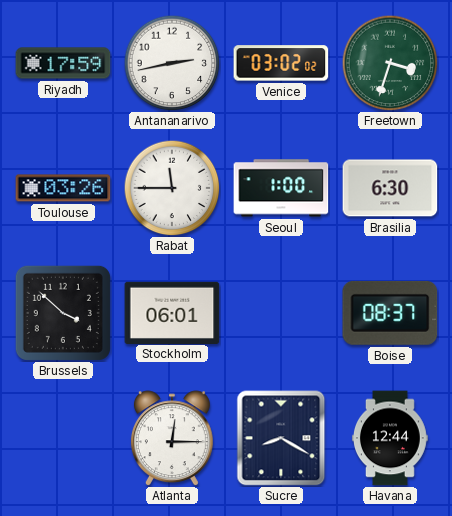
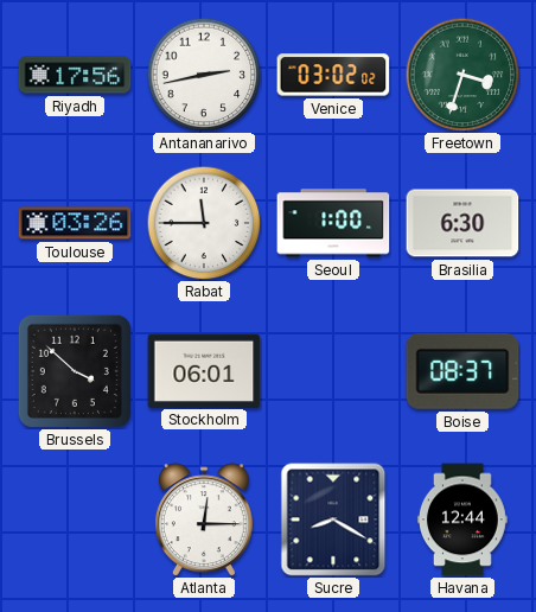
Riyadh: 17:59 -> 17:56
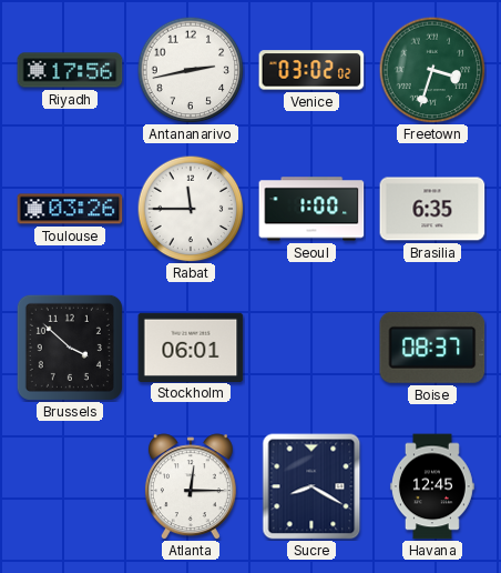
Brasilia: 6:30 -> 6:35
Havana: 12:44 -> 12:45
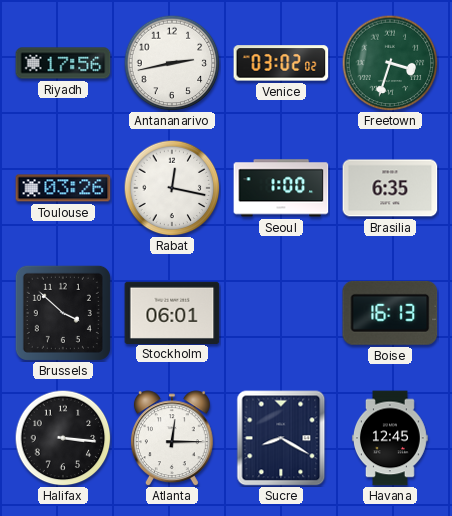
Rabat: 11:45 -> 12:17
Boise: 08:37 -> 16:13
Halifax: none -> 3:16
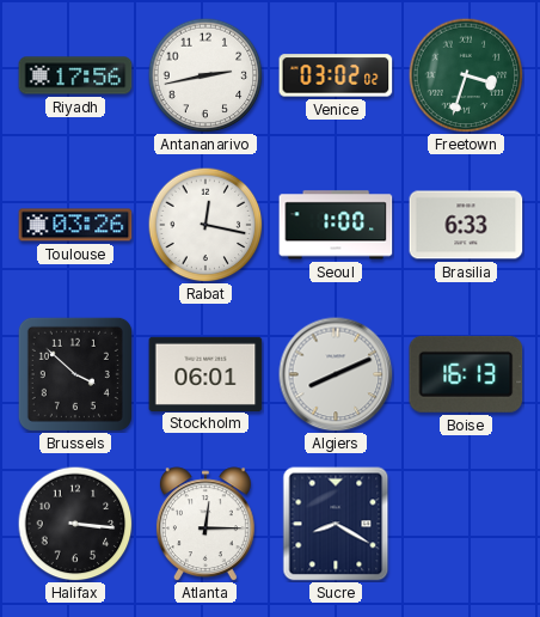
Brasilia: 6:35 -> 6:33
Algiers: none -> 8:11
Havana: 12:45 -> none
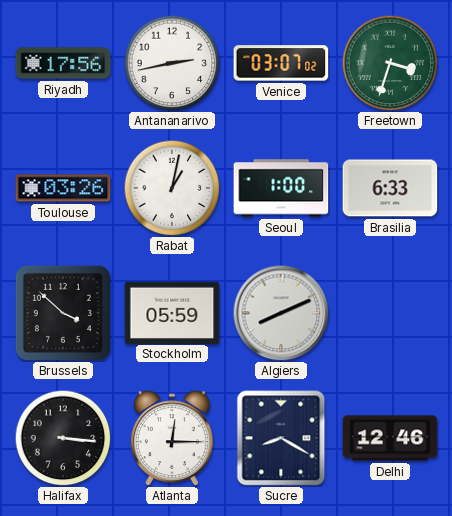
Venice: 03:02 -> 03:07
Rabat: 12:17 -> 1:02
Stockholm: 06:01 -> 05:59
Boise: 16:13 -> none
Delhi: none -> 12:46
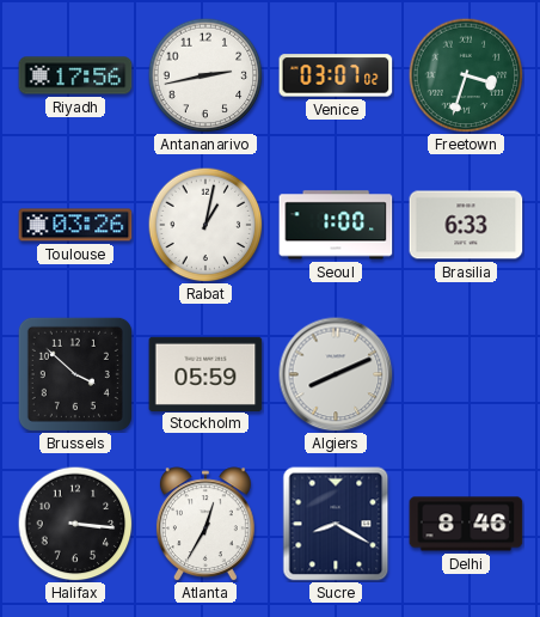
Atlanta: 12:15 -> 12:35
Delhi: 12:46 -> 8:46
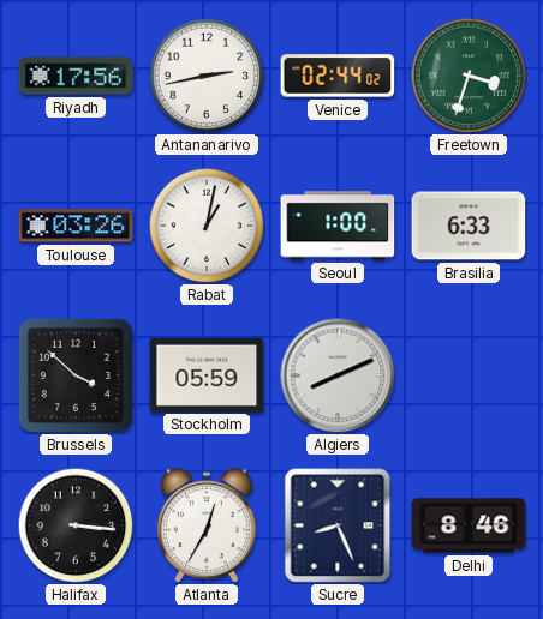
Venice: 03:07 -> 02:44
Sucre: 8:20 -> 8:26
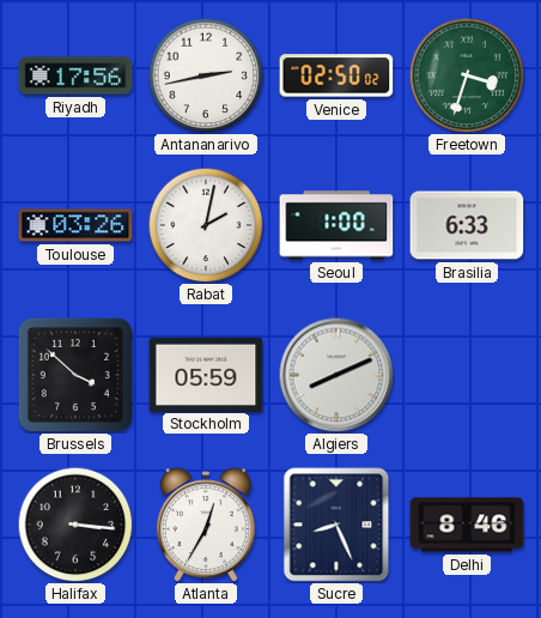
Venice: 02:44 -> 02:50
Rabat: 1:02 -> 2:02
